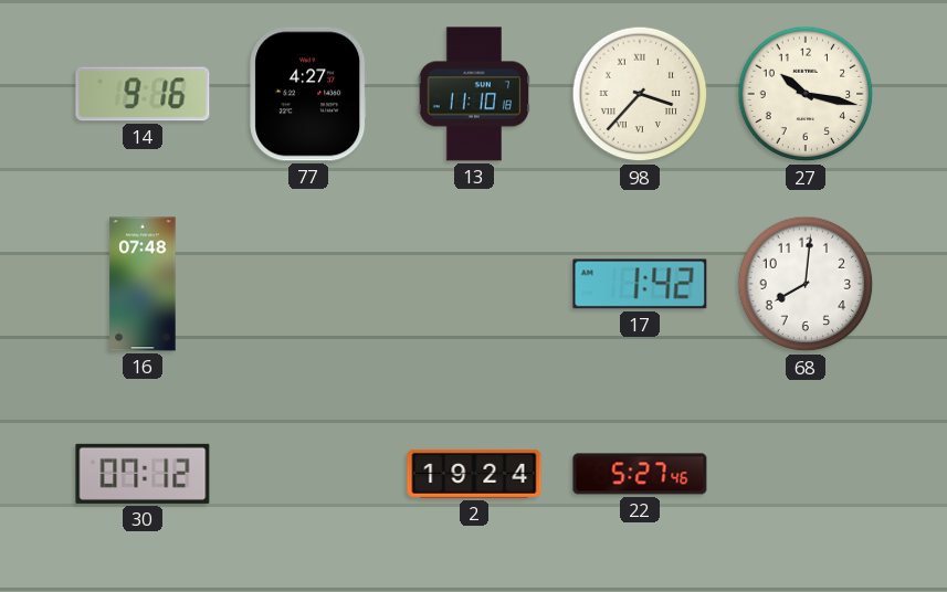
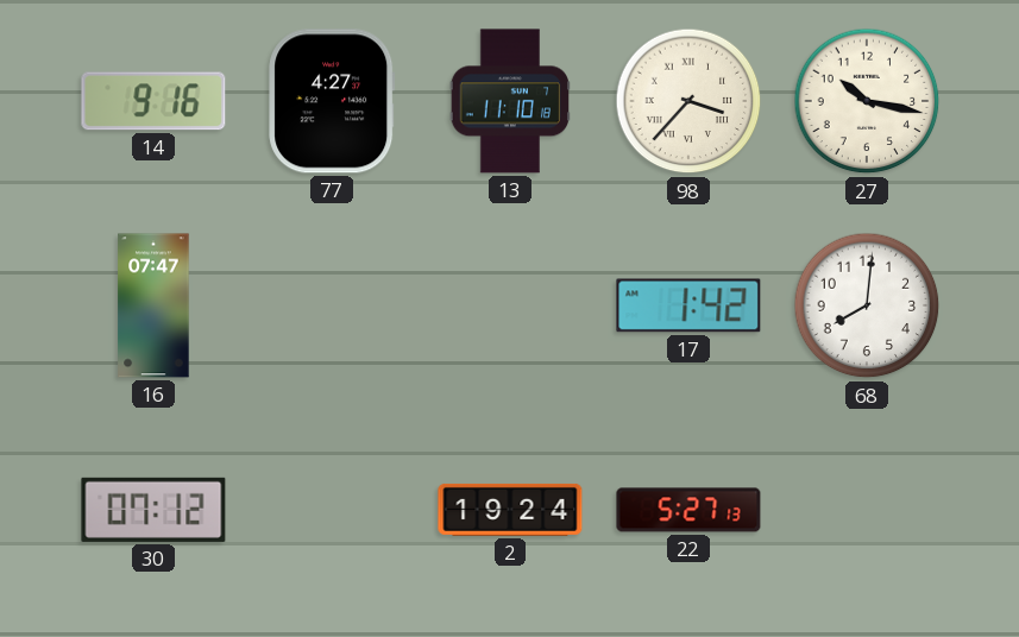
16: 07:48 -> 07:47
22: 5:27:46 -> 5:27:13
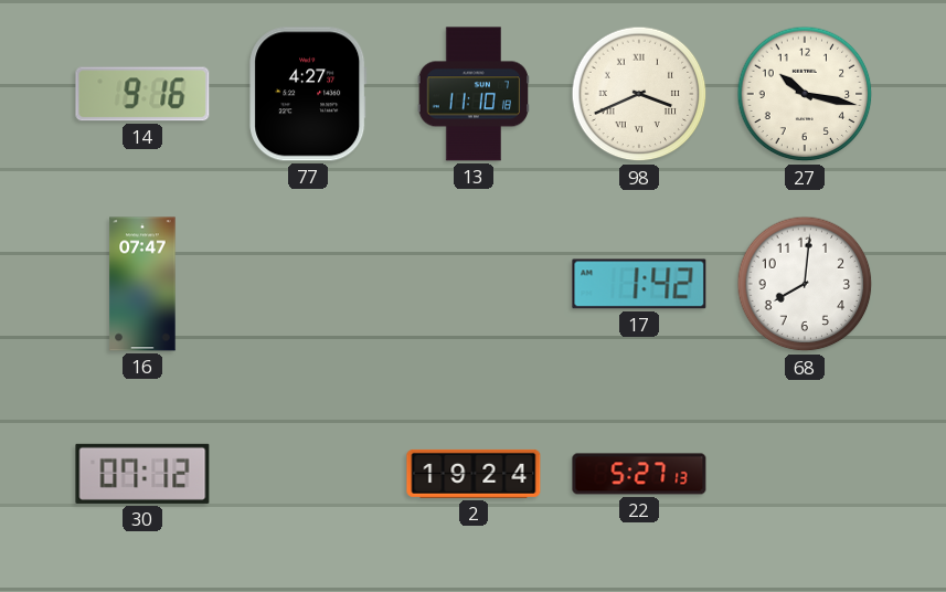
98: 3:37 -> 3:41
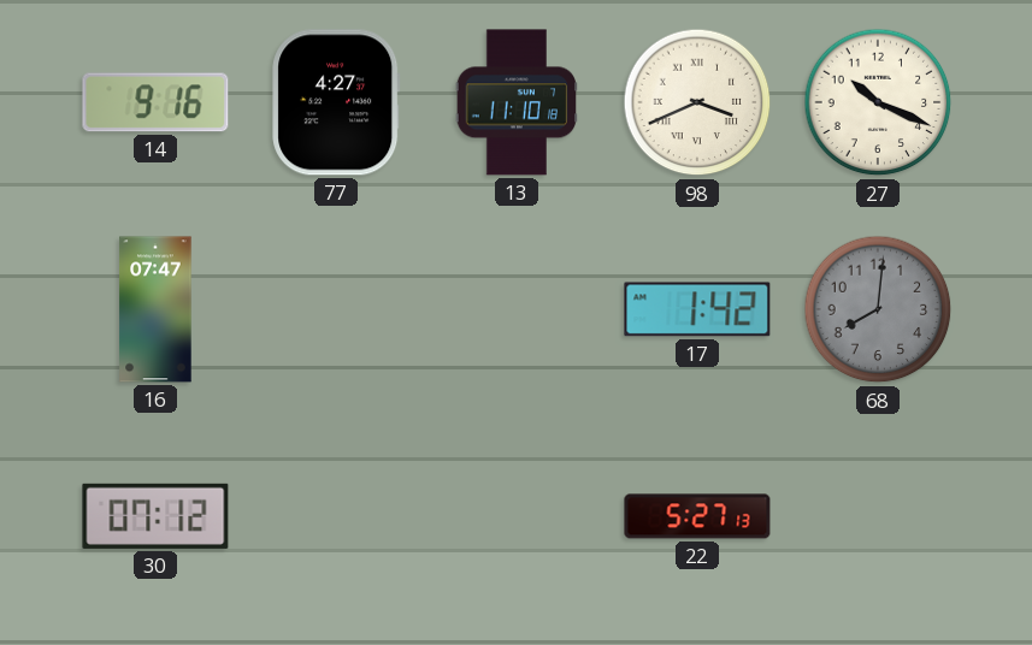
27: 10:17 -> 10:19
68 dial: white -> grey
2: 19:24 -> none
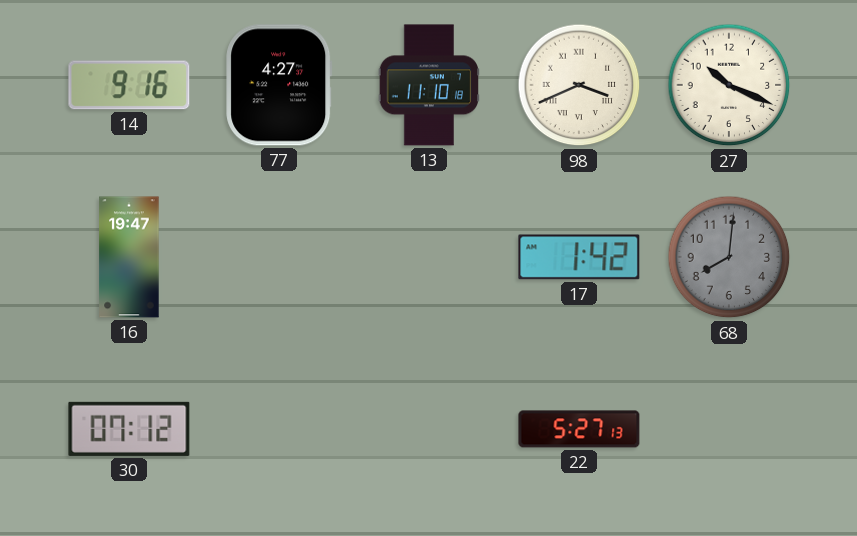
16: 07:47 -> 19:47
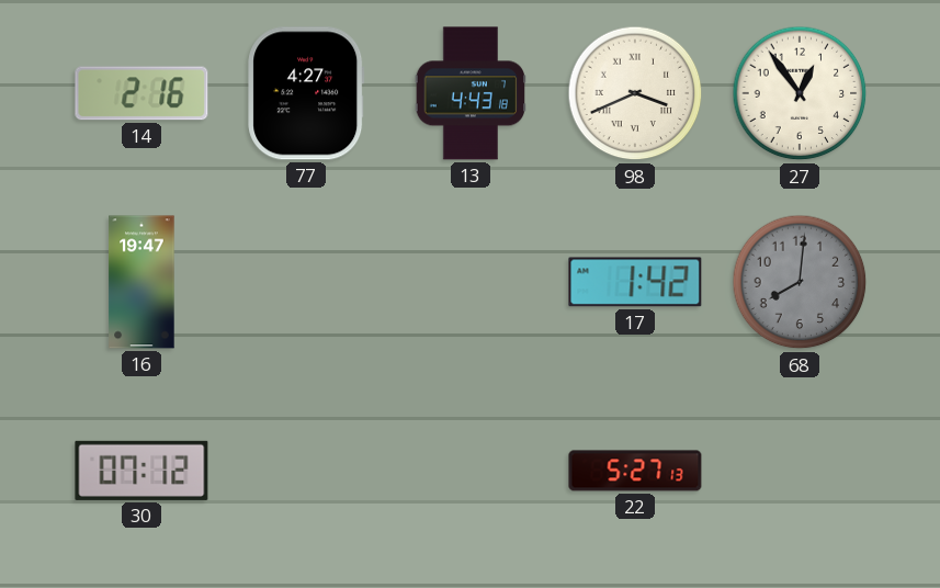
14: 9:16 -> 2:16
13: 11:10 -> 4:43
27: 10:19 -> 12:54
